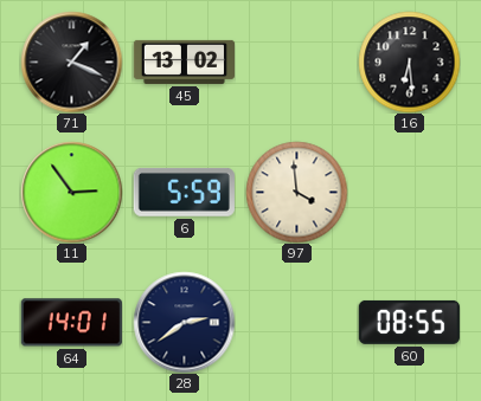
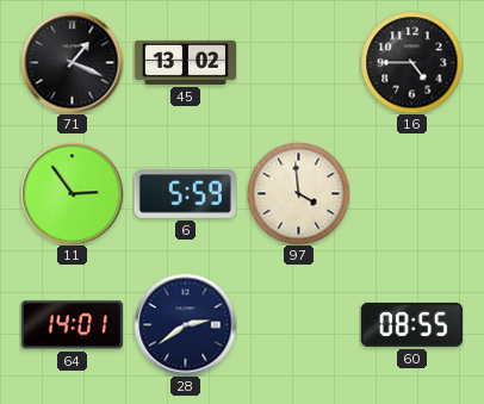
16: 6:29 -> 4:45
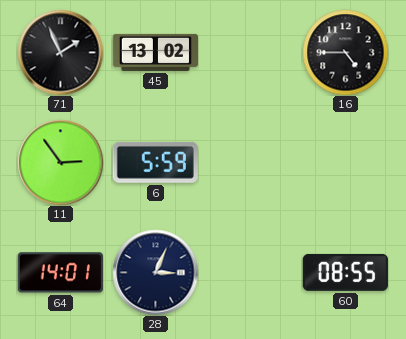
71: 1:19 -> 1:56
97: 3:59 -> none
28: 2:39 -> 3:04
